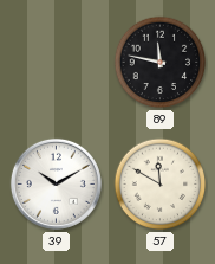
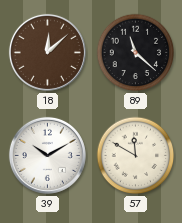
18: none -> 12:08
89: 11:47 -> 11:22
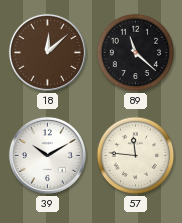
57: 11:50 -> 11:46
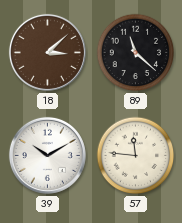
18: 12:08 -> 3:08
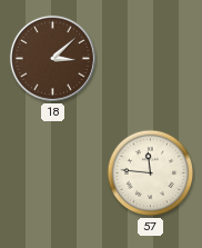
89: 11:22 -> none
39: 10:10 -> none
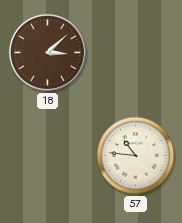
57: 11:46 -> 10:46
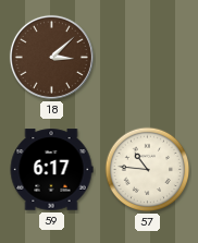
59: none -> 6:17
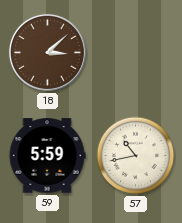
59: 6:17 -> 5:59
57: 10:46 -> 10:43
